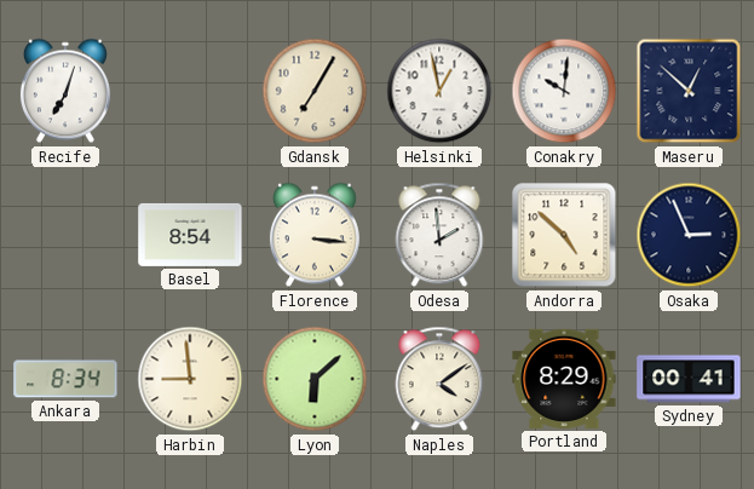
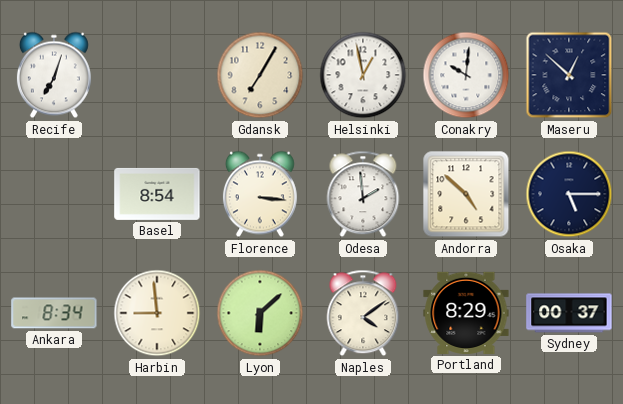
Osaka: 2:56 -> 5:15
Sydney: 00:41 -> 00:37
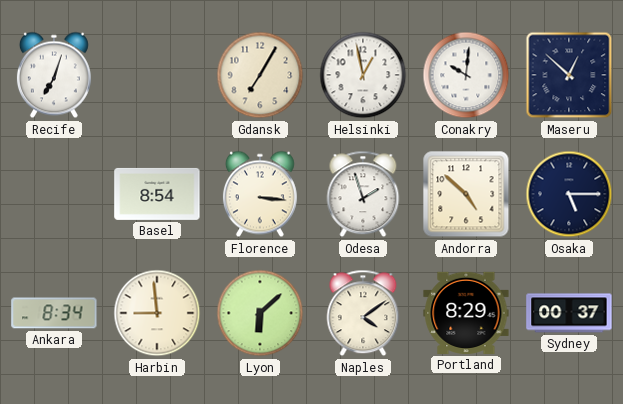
Odesa: 1:59 -> 1:57
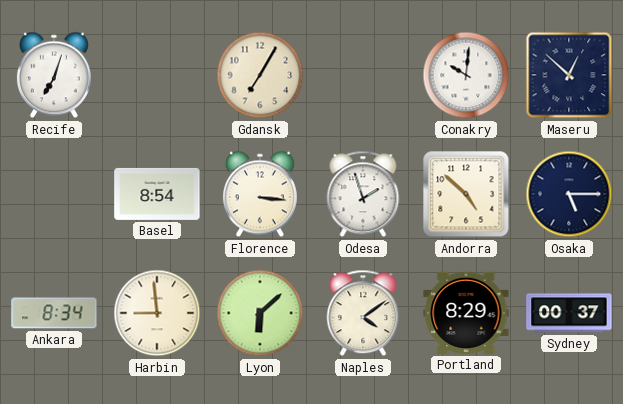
Helsinki: 12:58 -> none
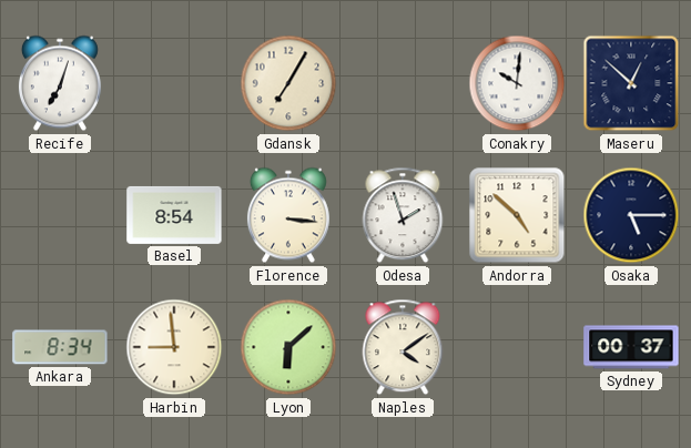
Portland: 8:29 -> none
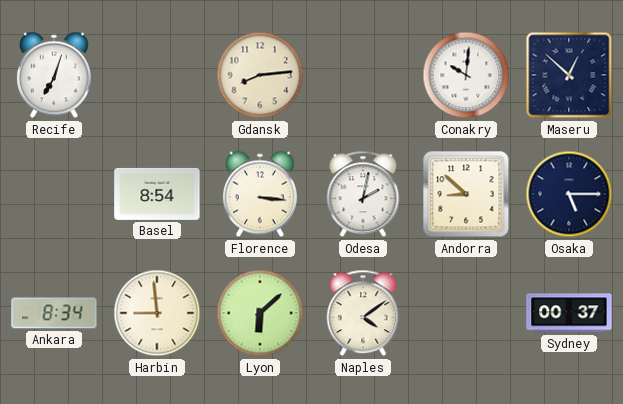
Gdansk: 7:05 -> 8:14
Odesa: 1:57 -> 2:02
Andorra: 4:52 -> 8:52
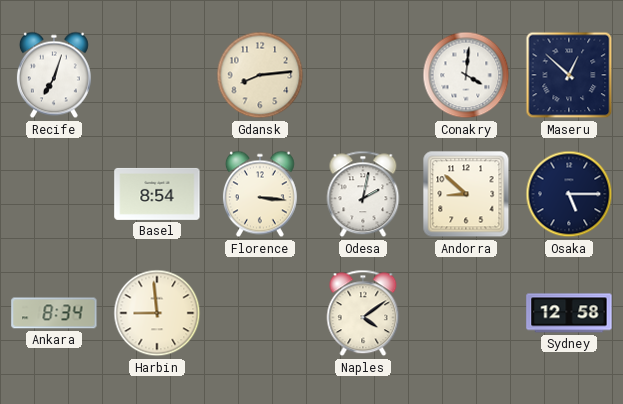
Conakry: 10:01 -> 4:01
Lyon: 6:08 -> none
Sydney: 00:37 -> 12:58
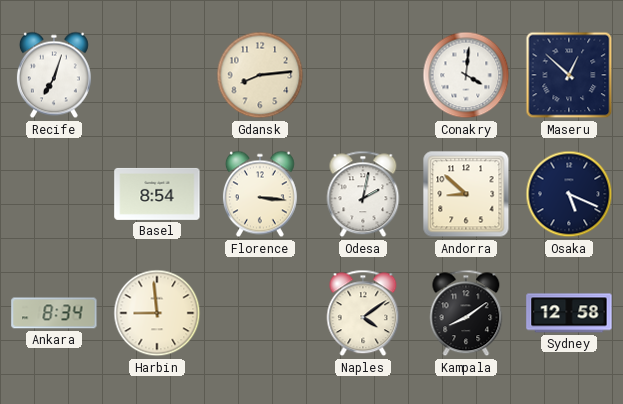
Osaka: 5:15 -> 5:19
Kampala: none -> 8:09
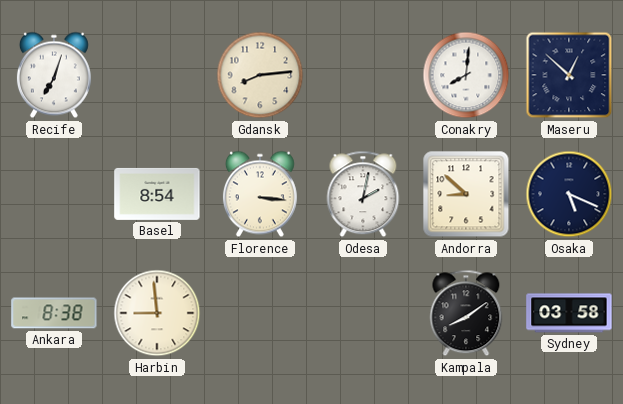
Conakry: 4:01 -> 8:01
Ankara: 8:34 -> 8:38
Naples: 4:09 -> none
Sydney: 12:58 -> 03:58
